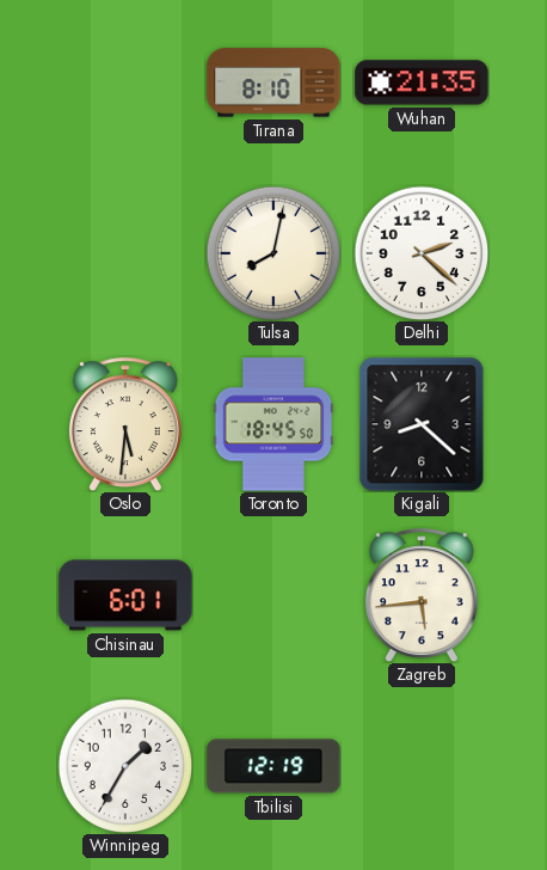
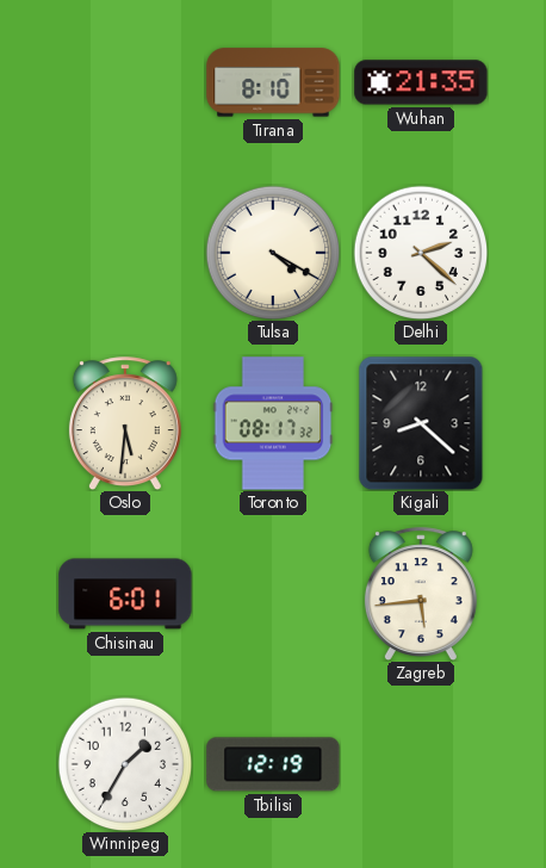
Tulsa: 8:02 -> 4:20
Toronto: 18:45 -> 08:17
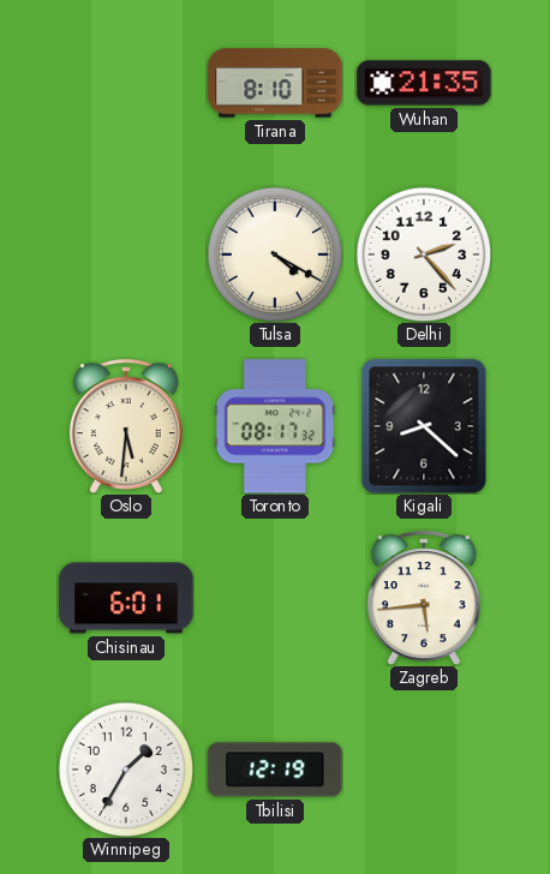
Delhi: 2:22 -> 2:23
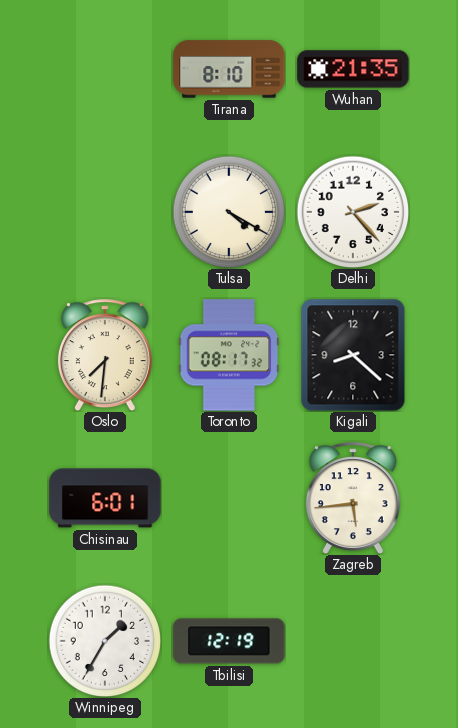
Oslo: 5:31 -> 7:31
